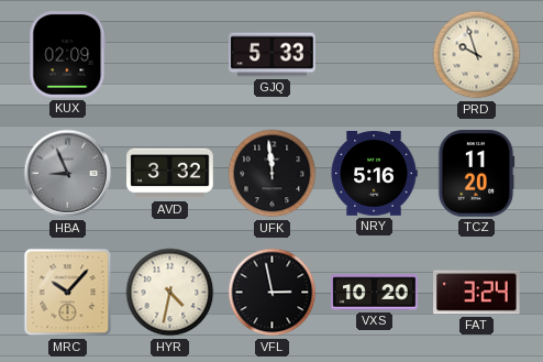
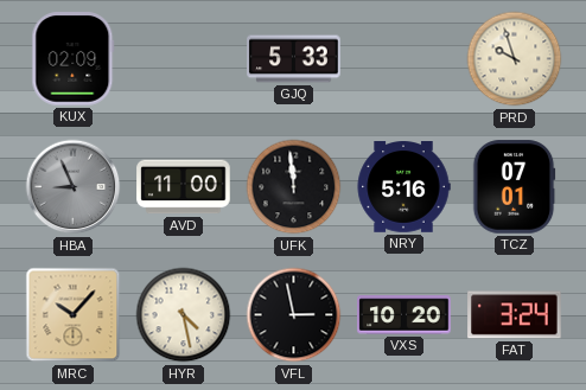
AVD: 3:32 -> 11:00
TCZ: 11:20 -> 07:01
HYR: 4:32 -> 4:28
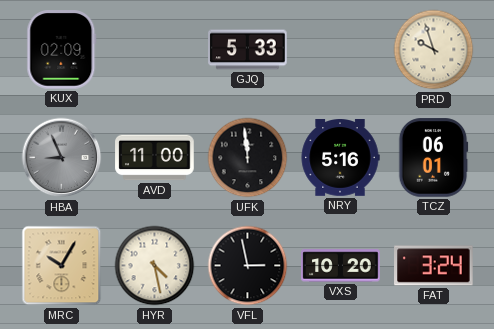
TCZ: 07:01 -> 06:01
MRC: 10:07 -> 10:05
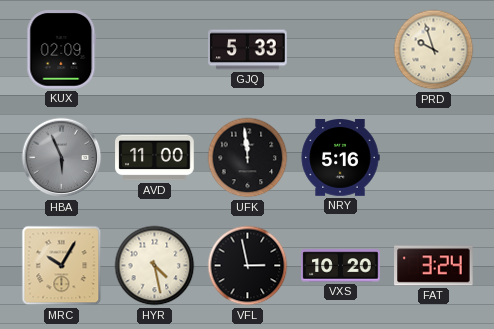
HBA: 8:56 -> 5:56
TCZ: 06:01 -> none
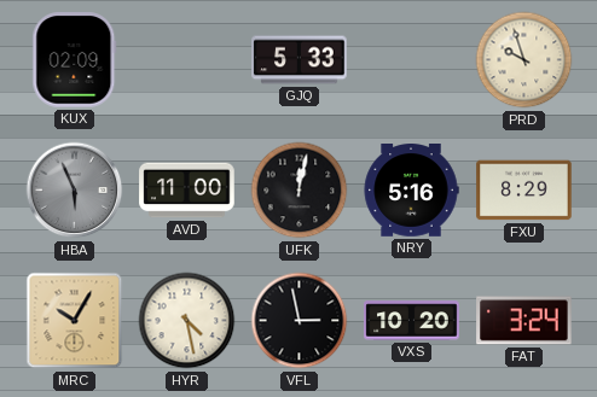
UFK: 11:59 -> 12:02
FXU: none -> 8:29
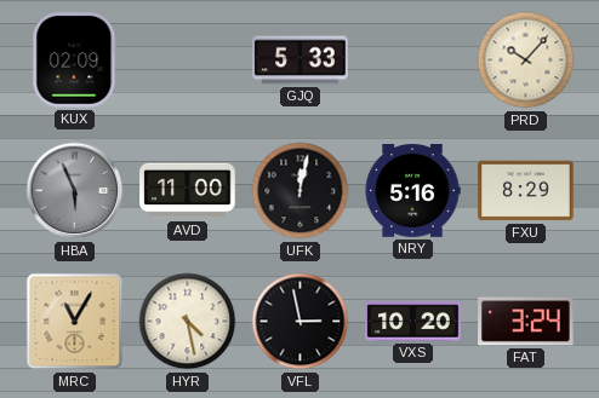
PRD: 9:57 -> 10:07
MRC: 10:05 -> 11:05
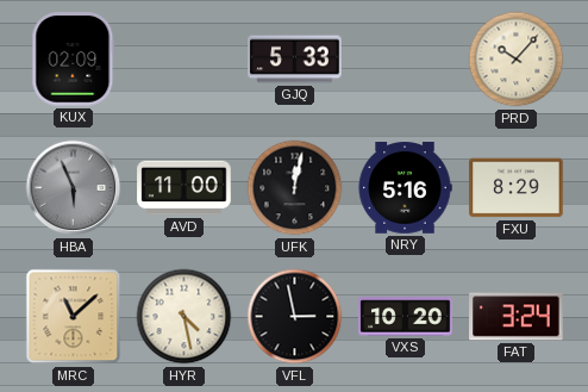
MRC: 11:05 -> 11:08
